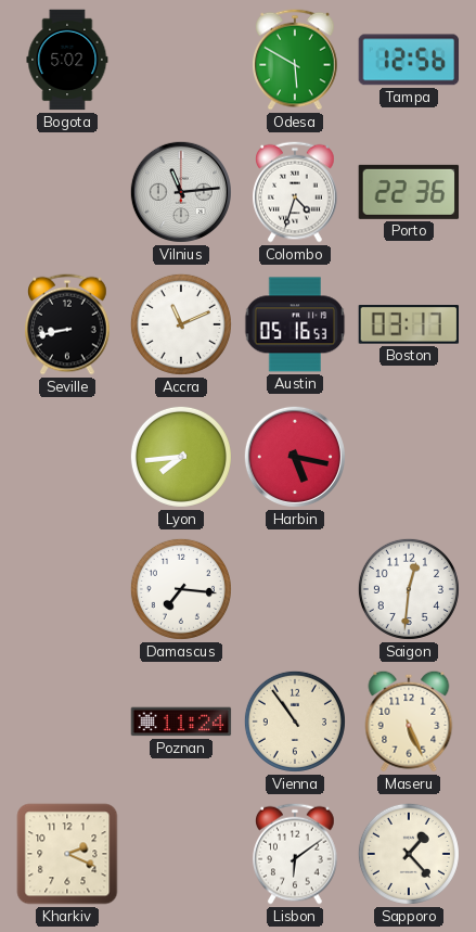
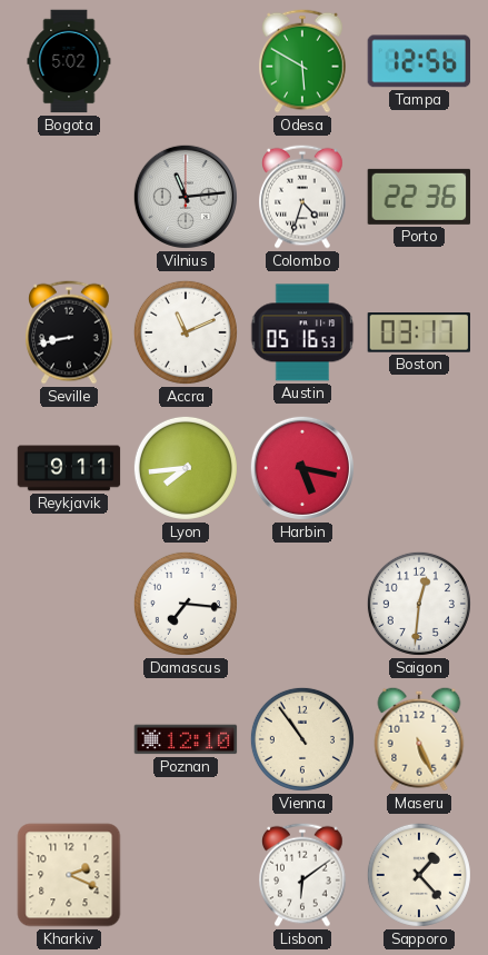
Reykjavik: none -> 9:11
Poznan: 11:24 -> 12:10
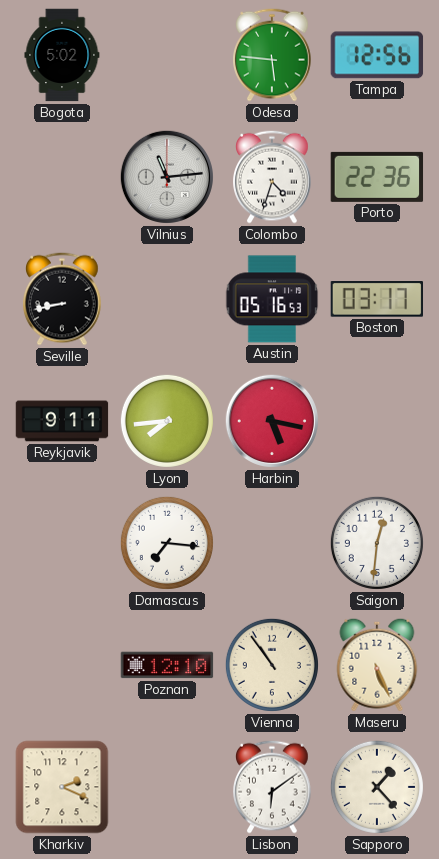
Odesa: 5:50 -> 5:46
Accra: 11:11 -> none
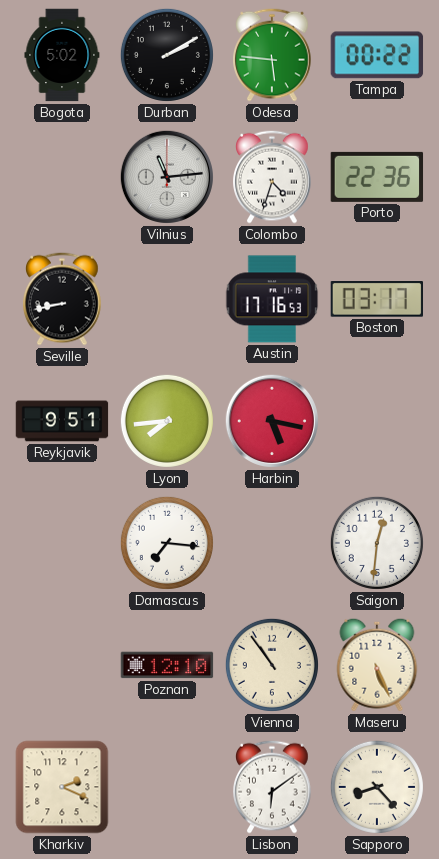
Durban: none -> 2:10
Tampa: 12:56 -> 00:22
Austin: 05:16 -> 17:16
Reykjavik: 9:11 -> 9:51
Sapporo: 1:23 -> 8:23
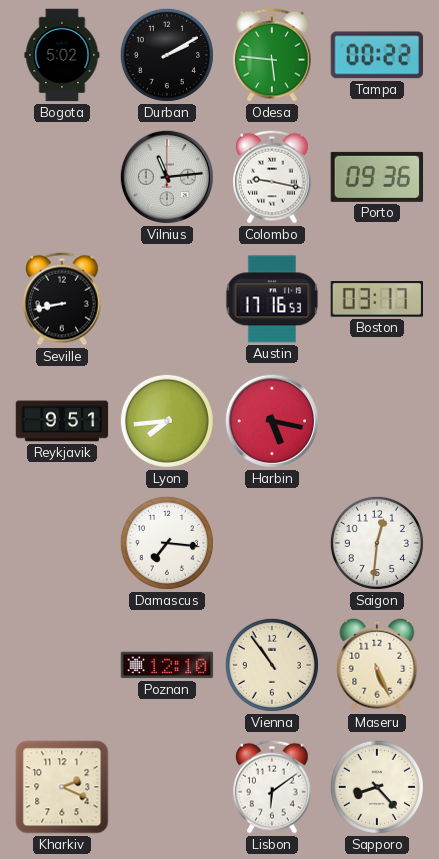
Colombo: 4:33 -> 9:17
Porto: 22:36 -> 09:36
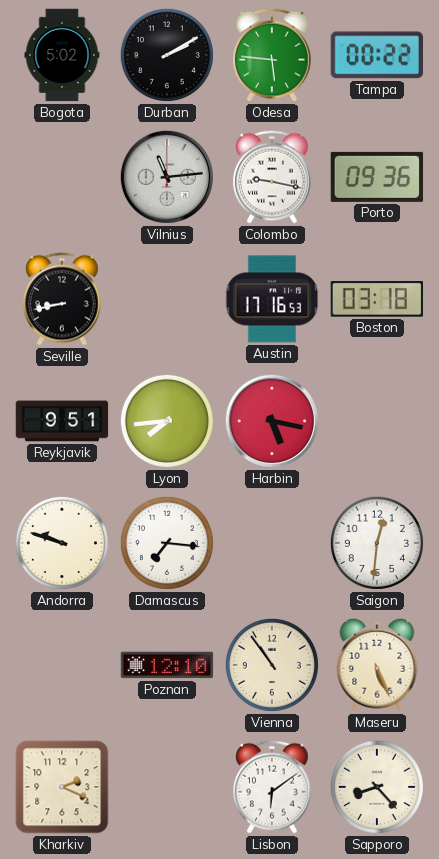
Boston: 03:17 -> 03:18
Andorra: none -> 9:48
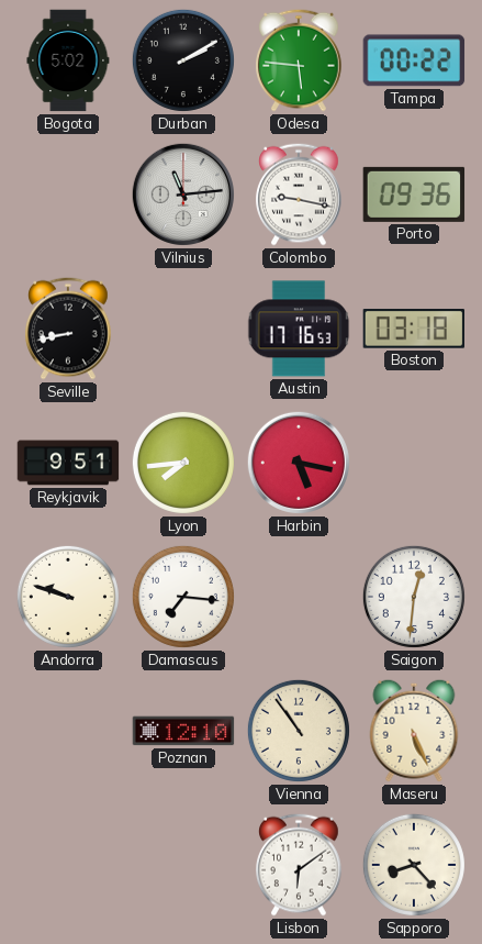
Kharkiv: 2:19 -> none
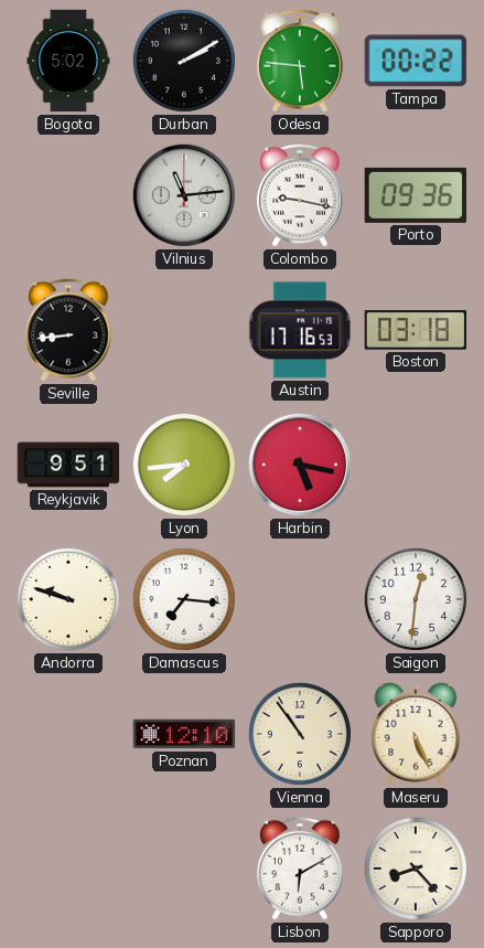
Seville: 8:43 -> 8:44
Lisbon: 6:09 -> 6:10
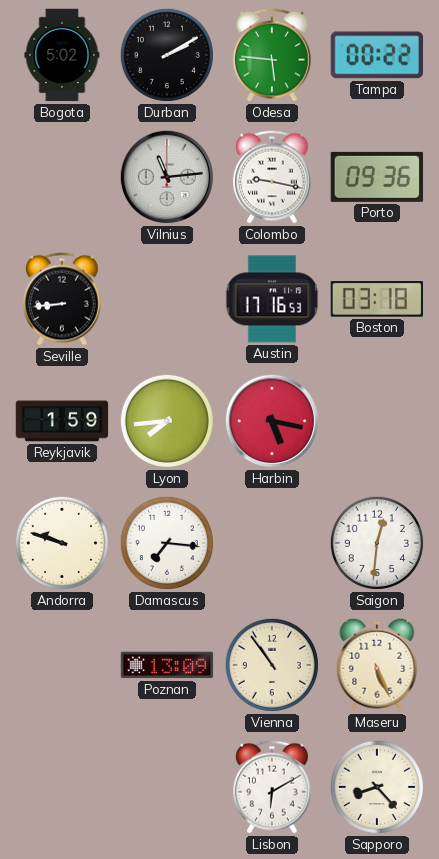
Reykjavik: 9:51 -> 1:59
Poznan: 12:10 -> 13:09
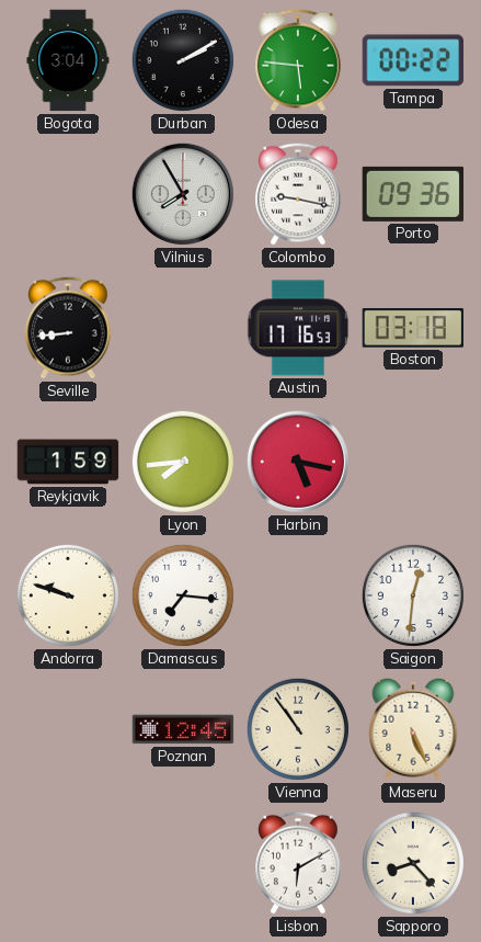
Bogota: 5:02 -> 3:04
Vilnius: 11:14 -> 7:55
Poznan: 13:09 -> 12:45
